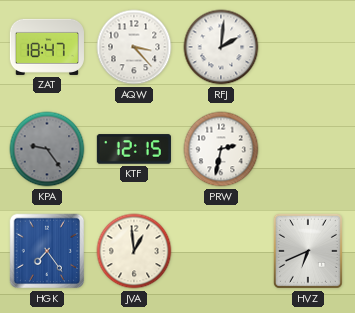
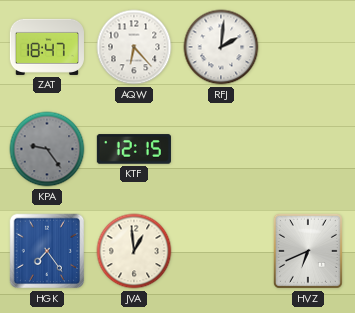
AQW: 3:23 -> 6:23
PRW: 2:32 -> none
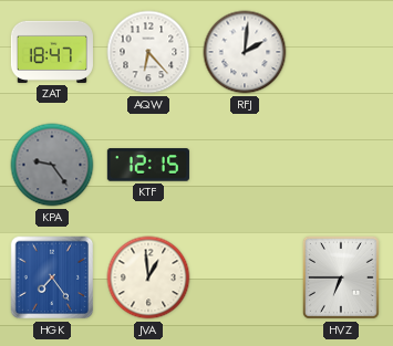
HVZ: 6:41 -> 6:45
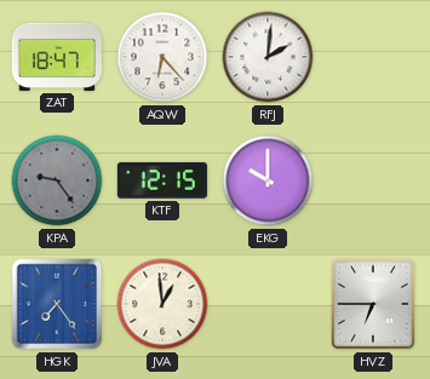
EKG: none -> 10:00
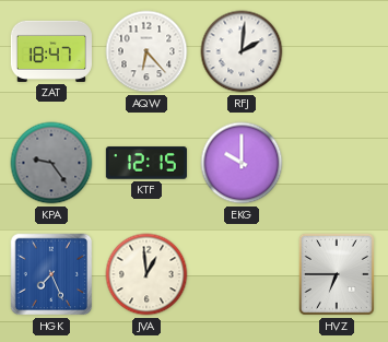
HGK: 7:24 -> 7:26
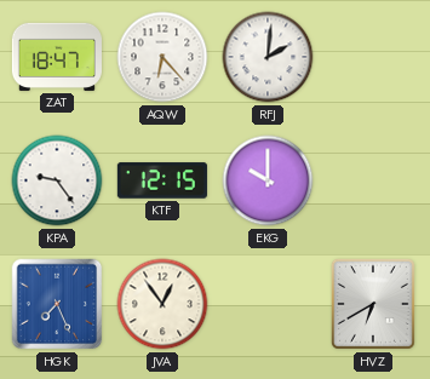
KPA dial: grey -> white
JVA: 12:59 -> 12:54
HVZ: 6:45 -> 6:40
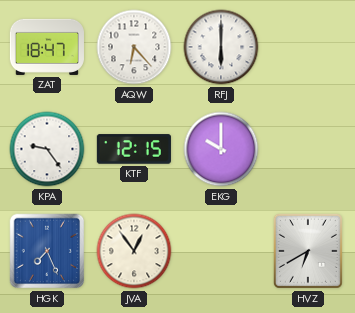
RFJ: 2:01 -> 6:00
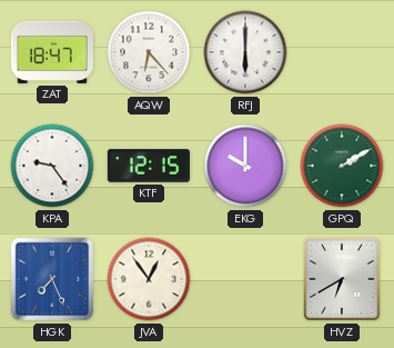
GPQ: none -> 2:10
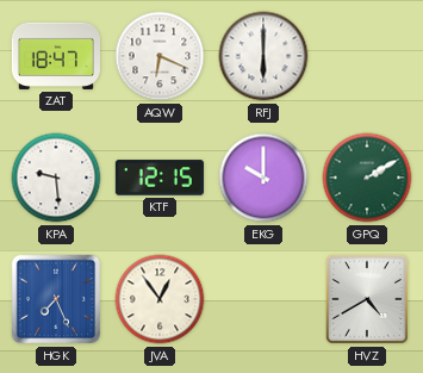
AQW: 6:23 -> 6:19
KPA: 9:24 -> 9:29
HVZ: 6:40 -> 4:40
